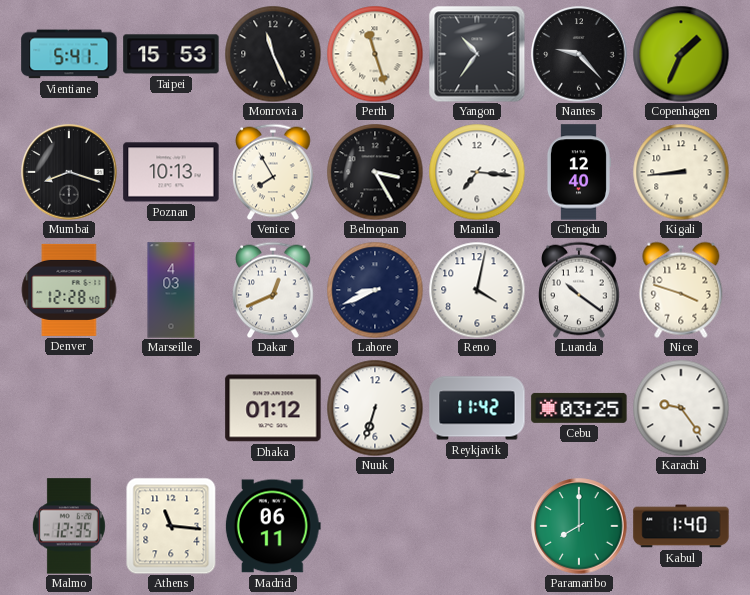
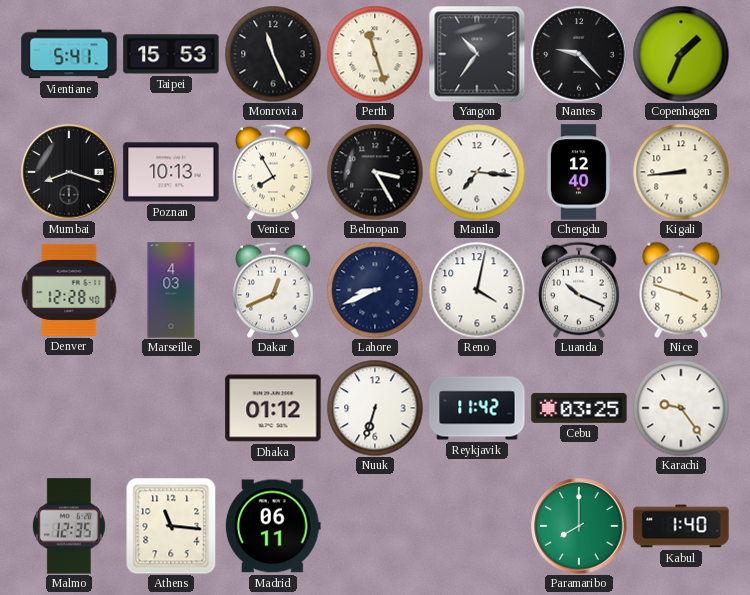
Luanda: 10:21 -> 10:19
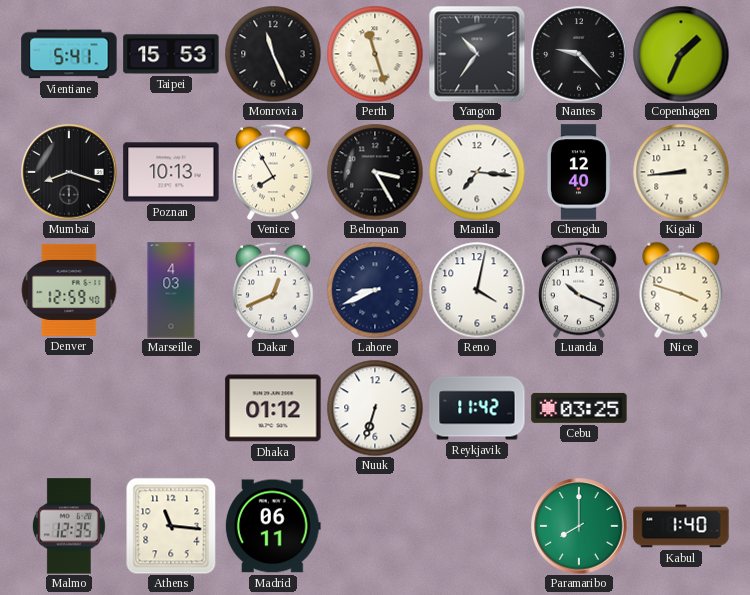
Denver: 12:28 -> 12:59
Karachi: 9:24 -> none
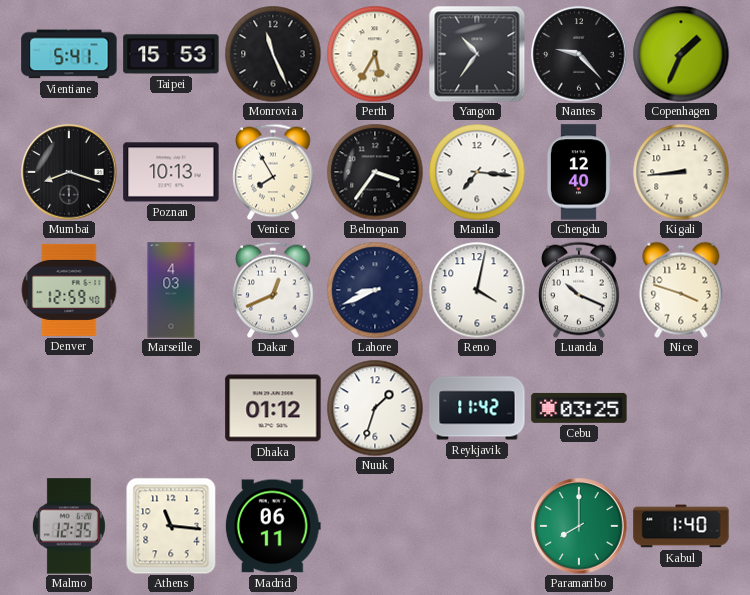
Perth: 11:27 -> 5:35
Belmopan: 3:25 -> 3:36
Nuuk: 6:33 -> 1:33
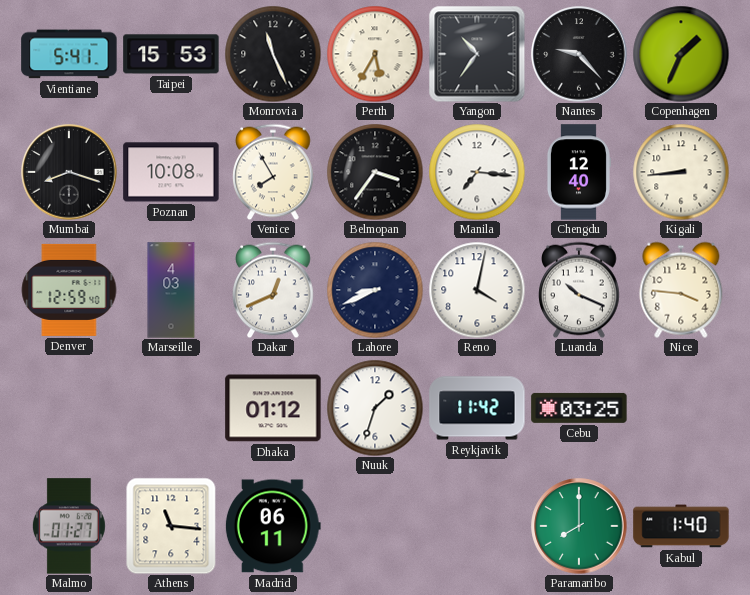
Poznan: 10:13 -> 10:08
Nice: 3:48 -> 3:46
Malmo: 12:35 -> 01:27
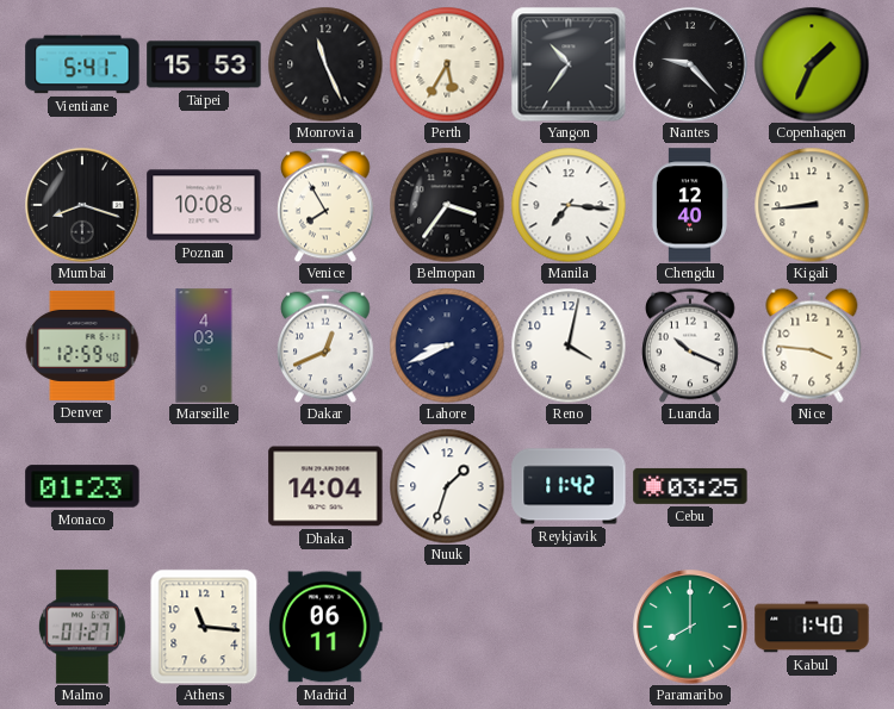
Monaco: none -> 01:23
Dhaka: 01:12 -> 14:04
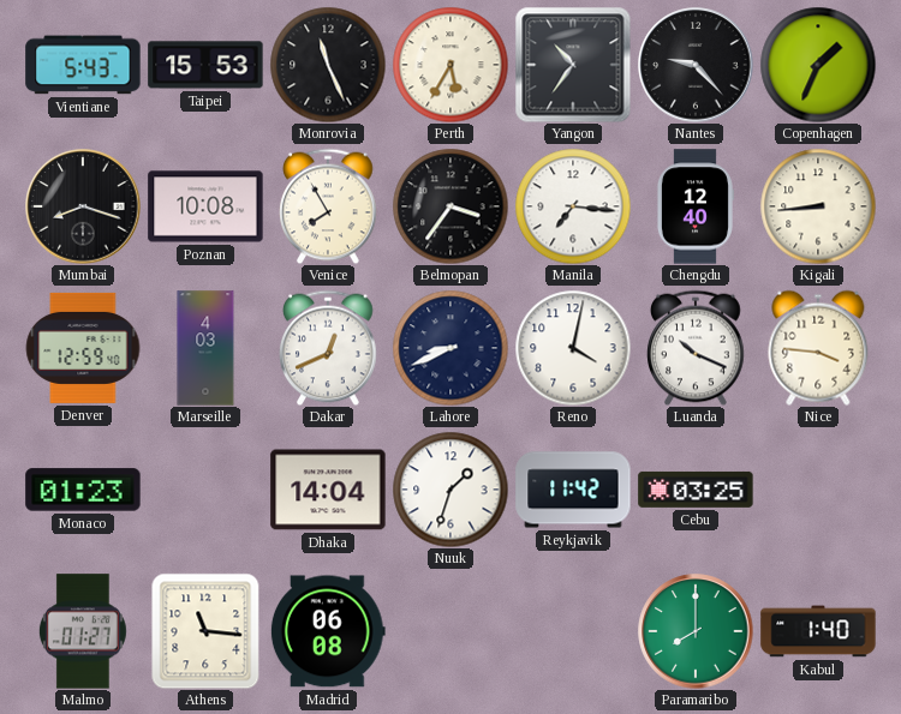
Vientiane: 5:41 -> 5:43
Madrid: 06:11 -> 06:08
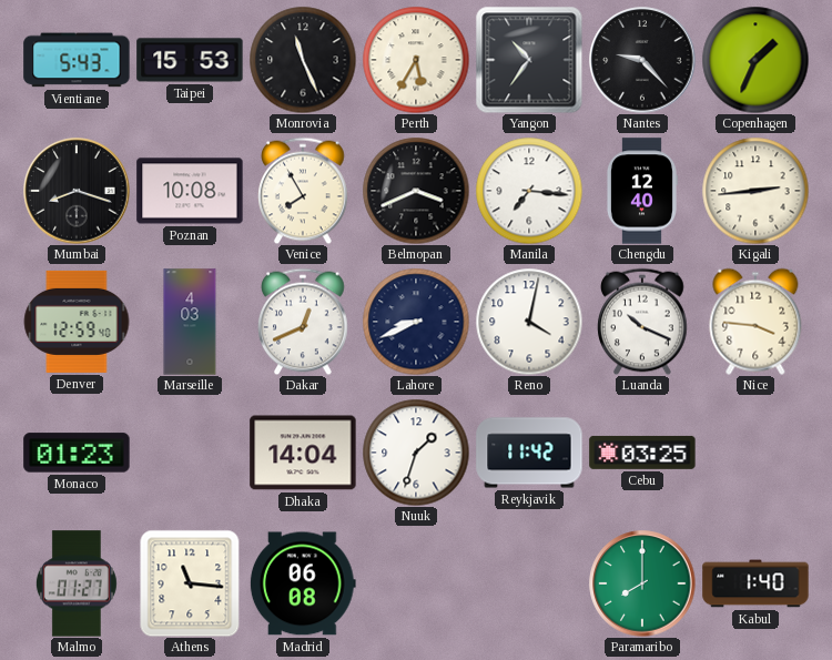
Belmopan: 3:36 -> 3:41
Kigali: 8:44 -> 2:44
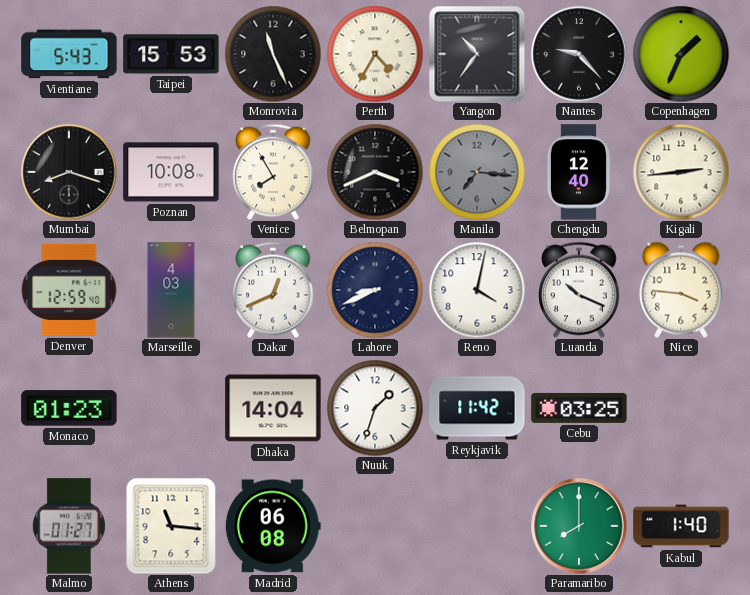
Perth: 5:35 -> 4:35
Manila dial: white -> grey
